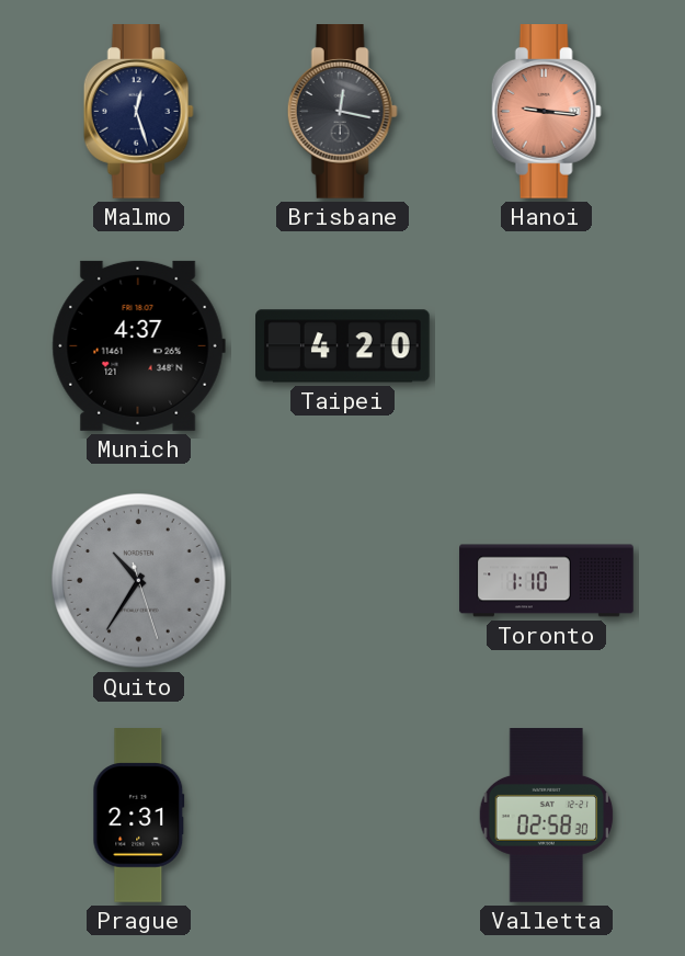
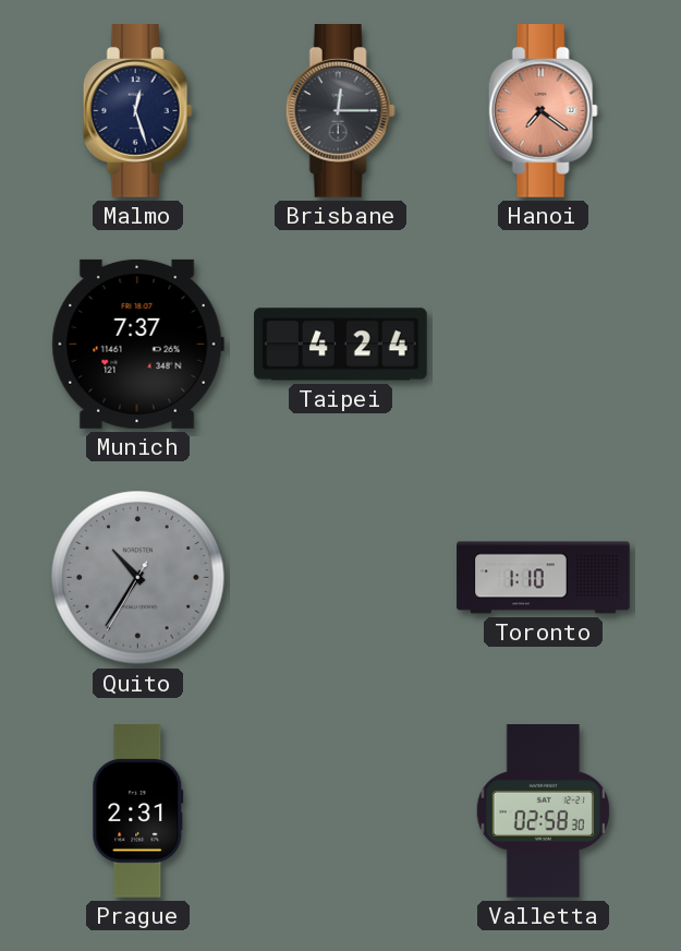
Brisbane: 12:17 -> 12:15
Hanoi: 9:16 -> 7:21
Munich: 4:37 -> 7:37
Taipei: 4:20 -> 4:24
Quito: 10:35:27 -> 10:35:35
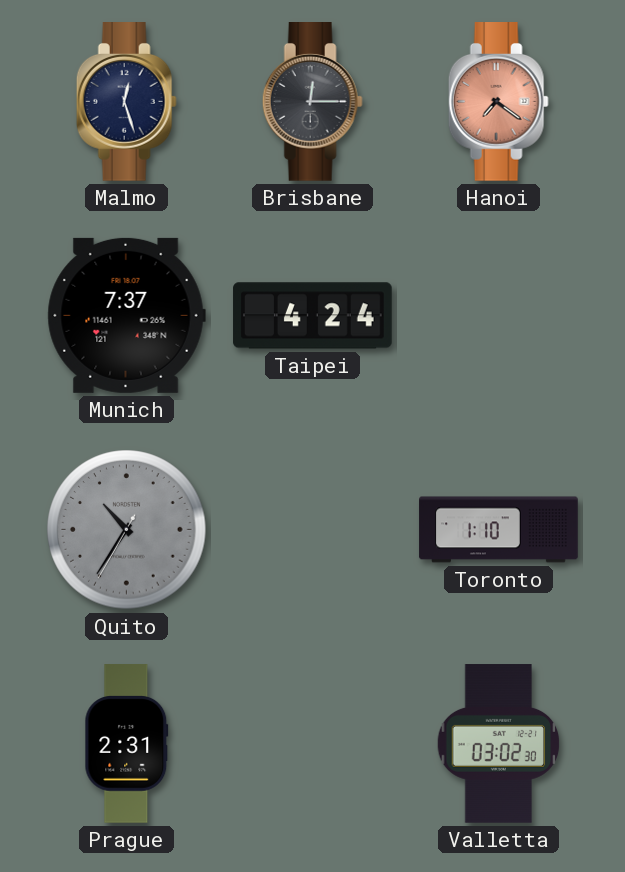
Valletta: 02:58 -> 03:02
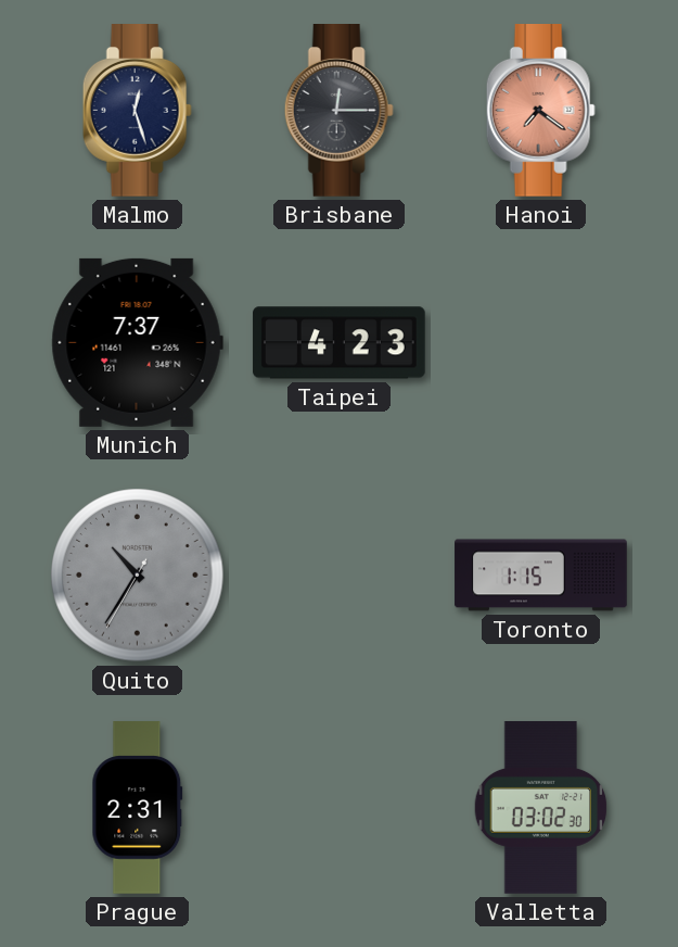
Taipei: 4:24 -> 4:23
Toronto: 1:10 -> 1:15
